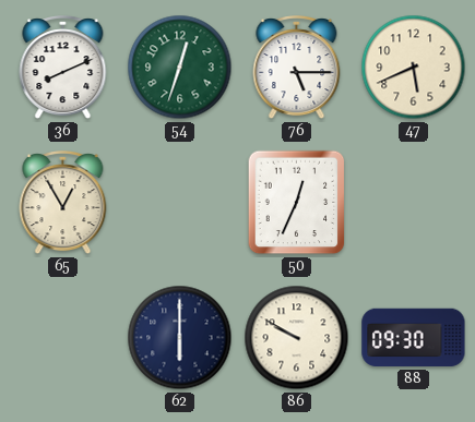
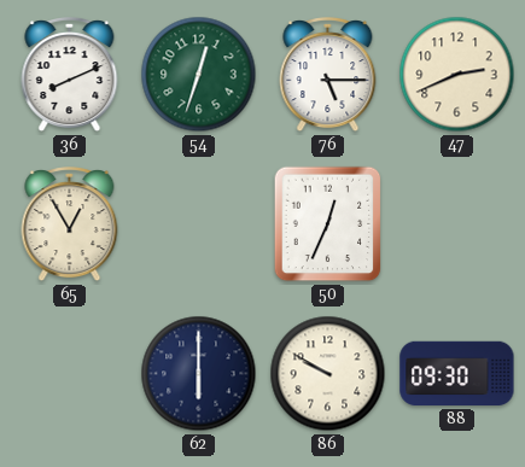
47: 5:41 -> 2:41
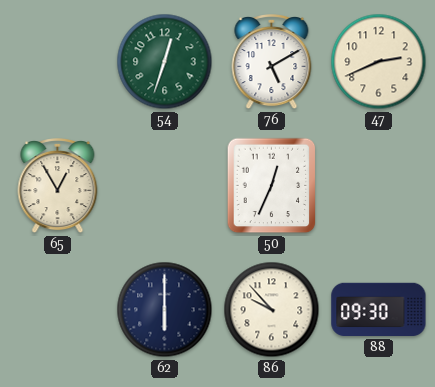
36: 8:11 -> none
76: 5:15 -> 5:10
86: 9:50 -> 9:53
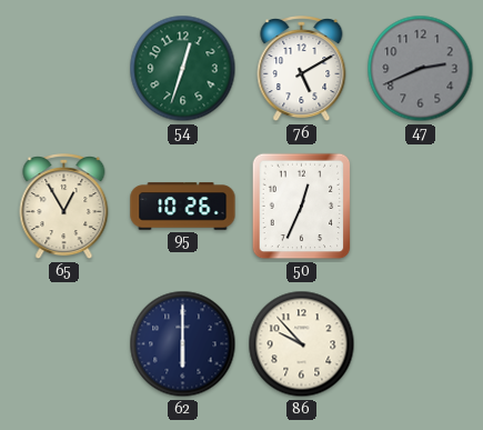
47 dial: cream -> grey
95: none -> 10:26
88: 09:30 -> none
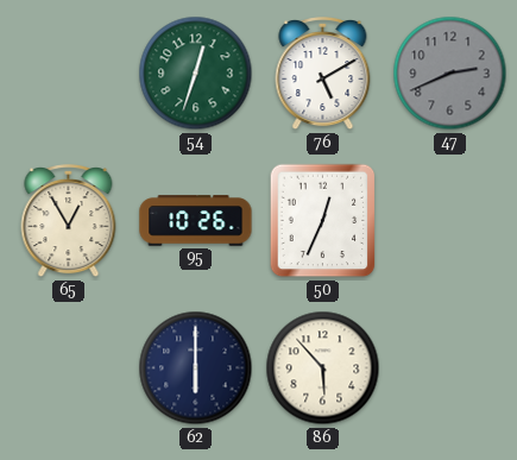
86: 9:53 -> 5:53
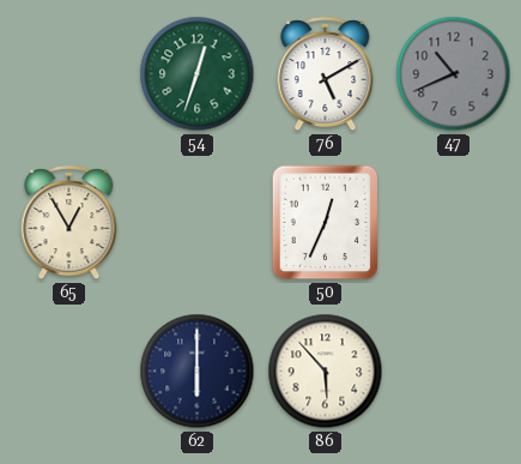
47: 2:41 -> 10:41
95: 10:26 -> none
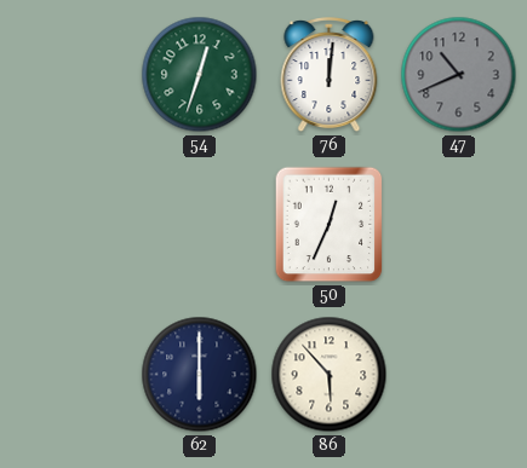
76: 5:10 -> 12:01
65: 12:55 -> none
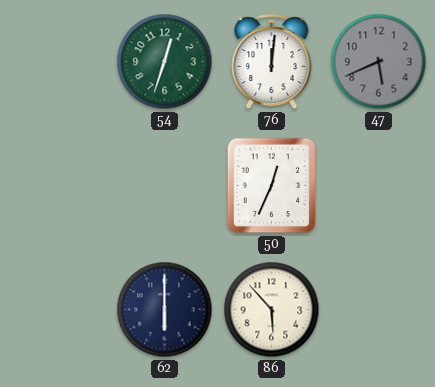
47: 10:41 -> 5:41
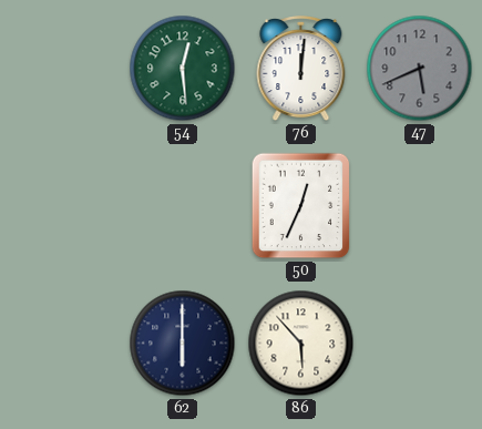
54: 12:33 -> 12:29
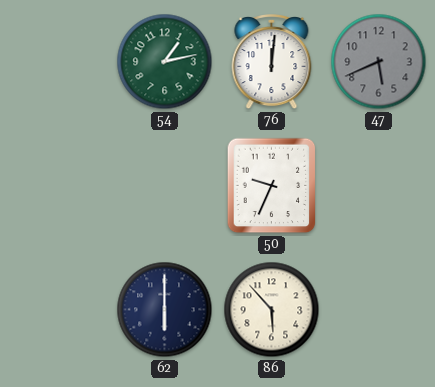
54: 12:29 -> 1:13
50: 12:34 -> 9:34
